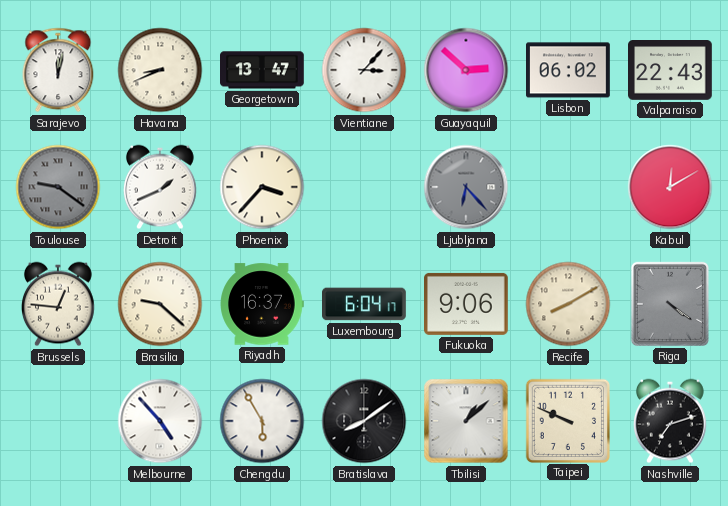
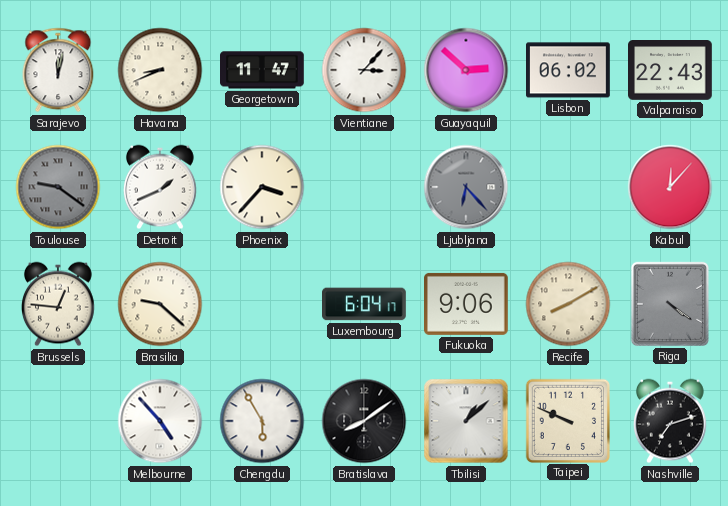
Georgetown: 13:47 -> 11:47
Kabul: 12:10 -> 12:07
Riyadh: 16:37 -> none
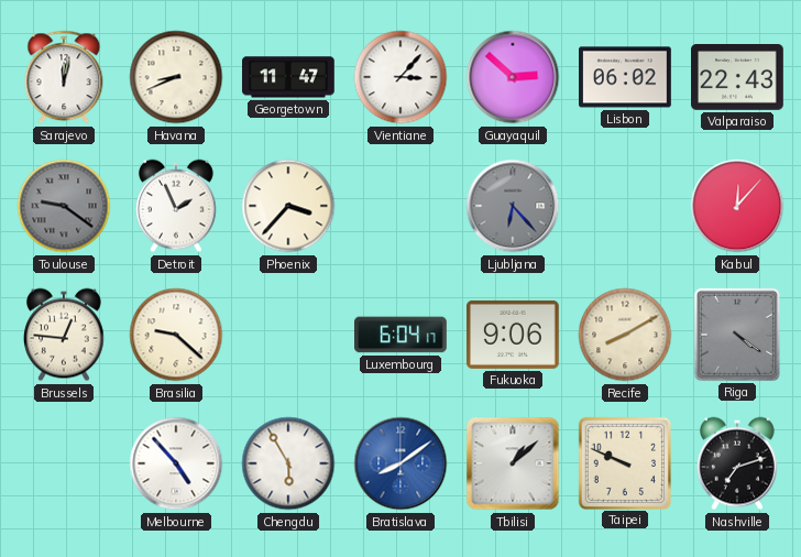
Detroit: 1:41 -> 1:56
Bratislava dial: black -> blue
